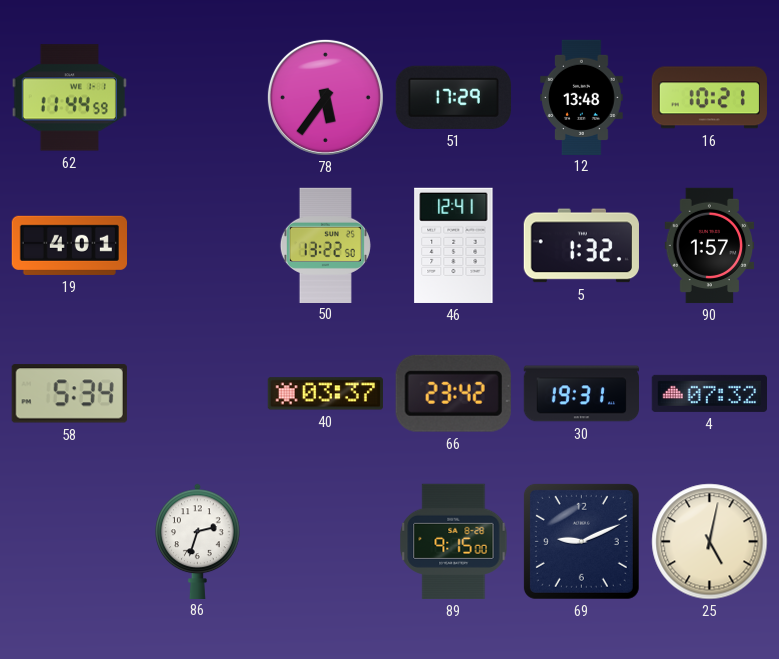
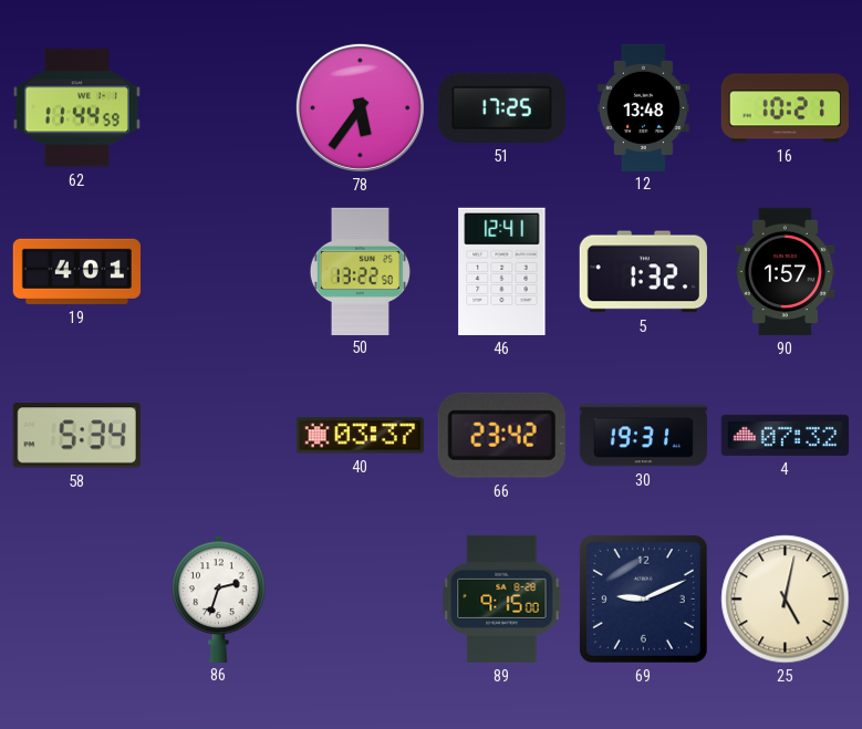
51: 17:29 -> 17:25
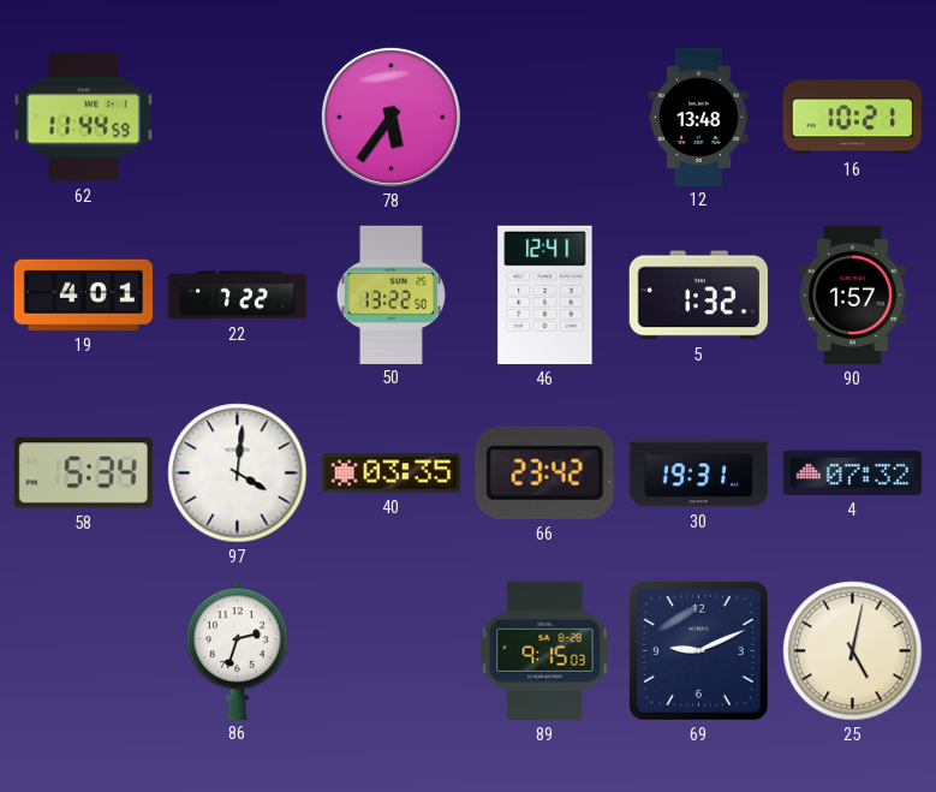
51: 17:25 -> none
22: none -> 7:22
97: none -> 4:01
40: 03:37 -> 03:35
89: 9:15:00 -> 9:15:03
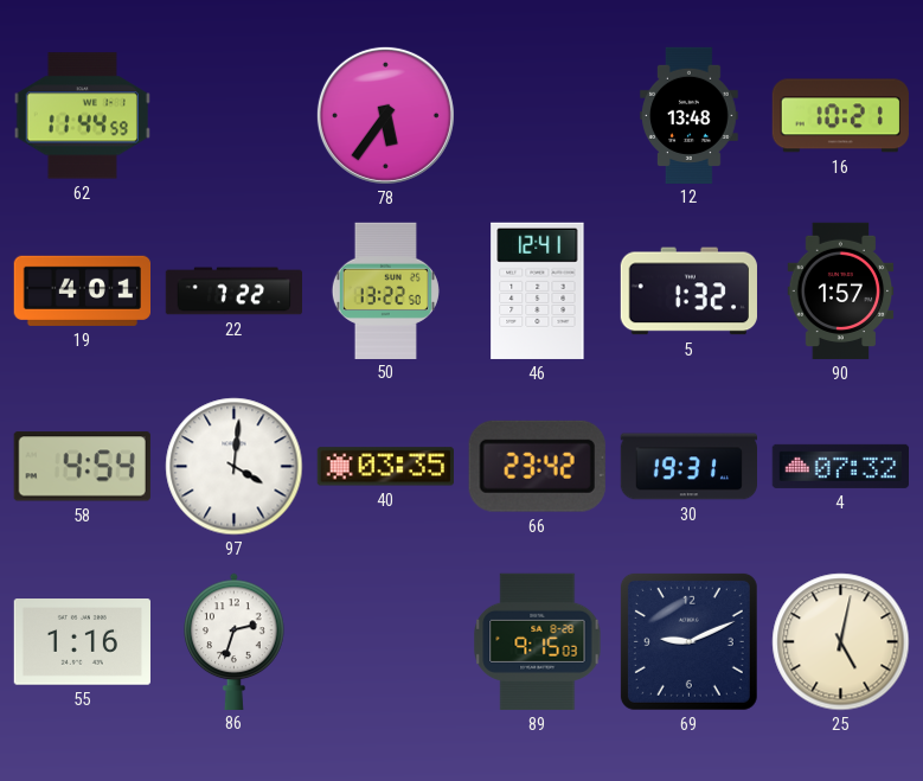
58: 5:34 -> 4:54
55: none -> 1:16
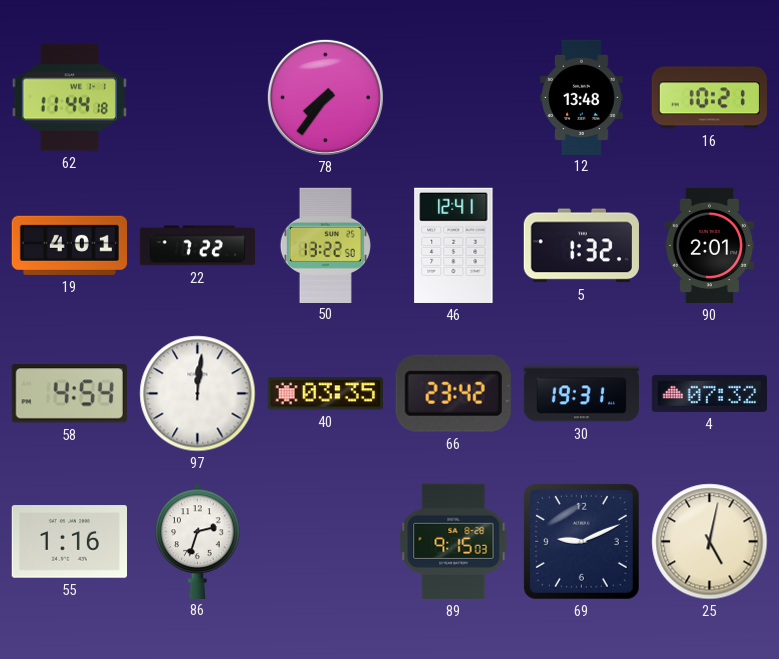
62: 11:44:59 -> 11:44:18
78: 5:36 -> 7:36
90: 1:57 -> 2:01
97: 4:01 -> 12:01
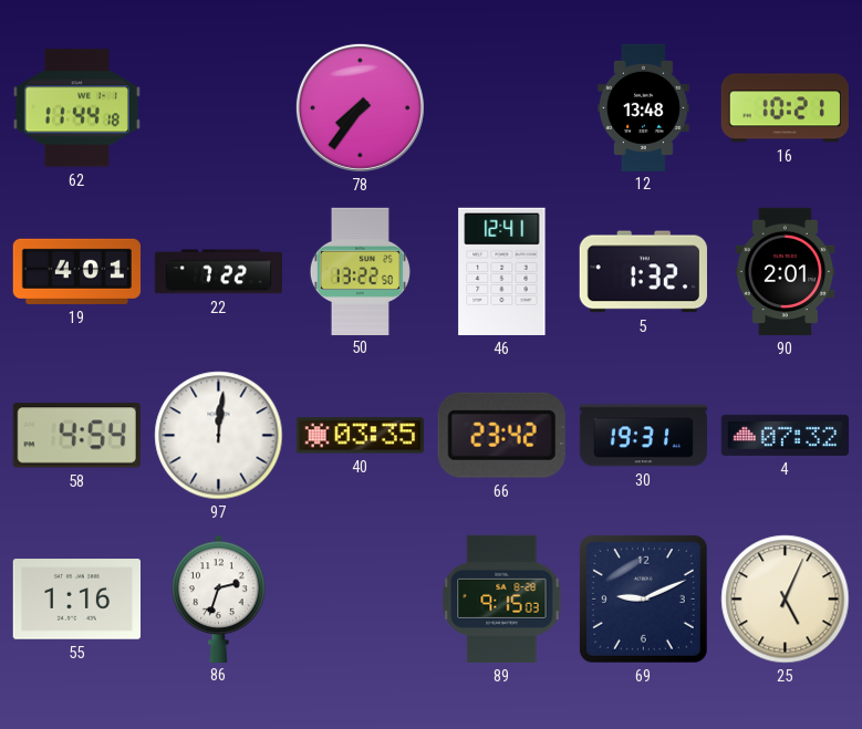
25: 5:02 -> 5:04
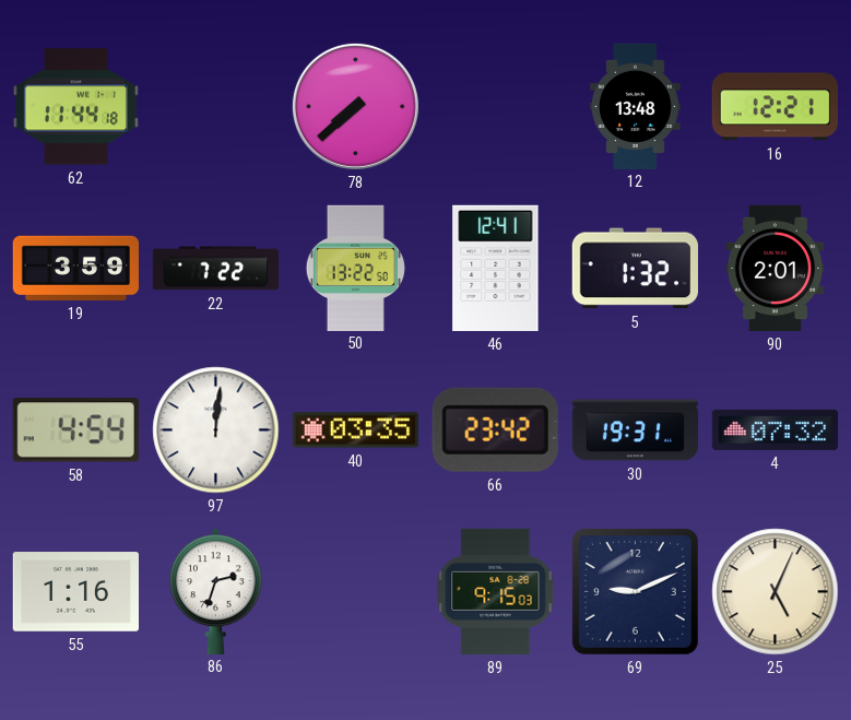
78: 7:36 -> 7:38
16: 10:21 -> 12:21
19: 4:01 -> 3:59
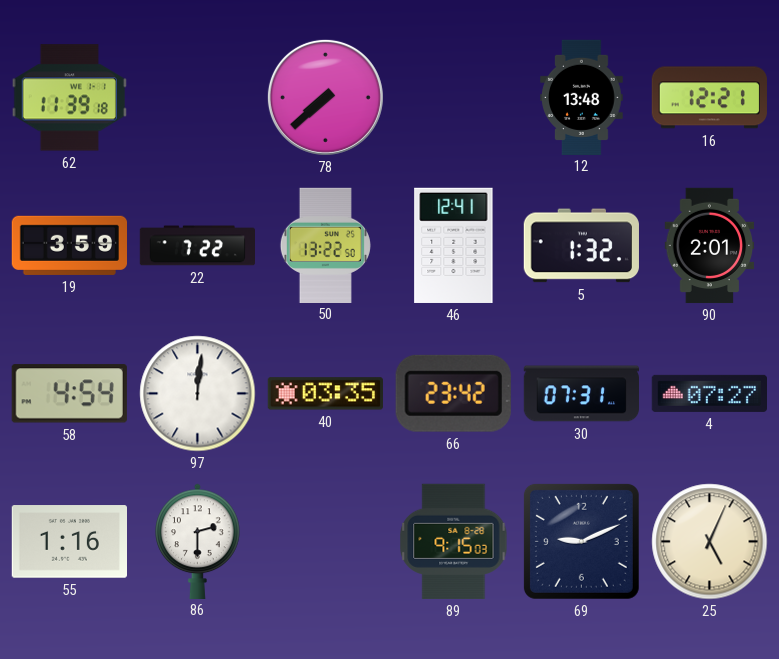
62: 11:44 -> 11:39
30: 19:31 -> 07:31
4: 07:32 -> 07:27
86: 2:33 -> 2:30
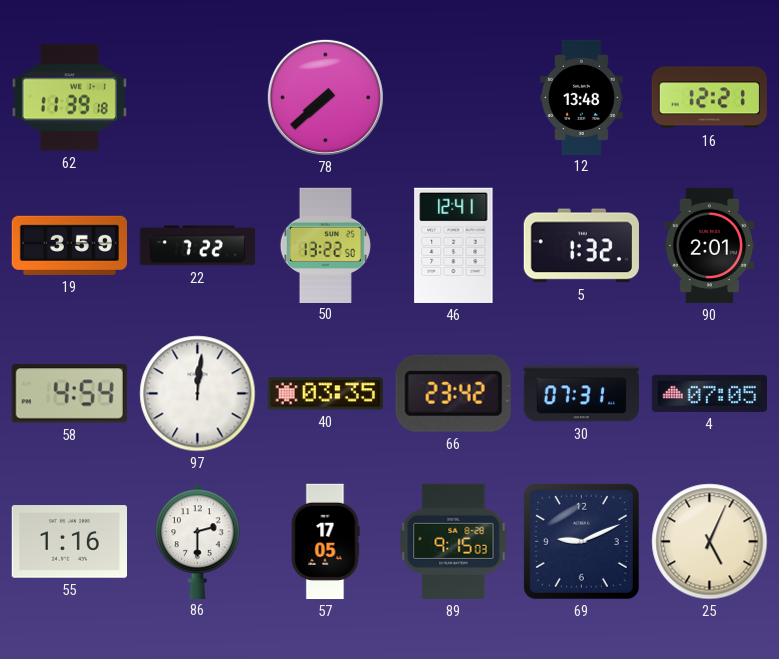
4: 07:27 -> 07:05
57: none -> 17:05
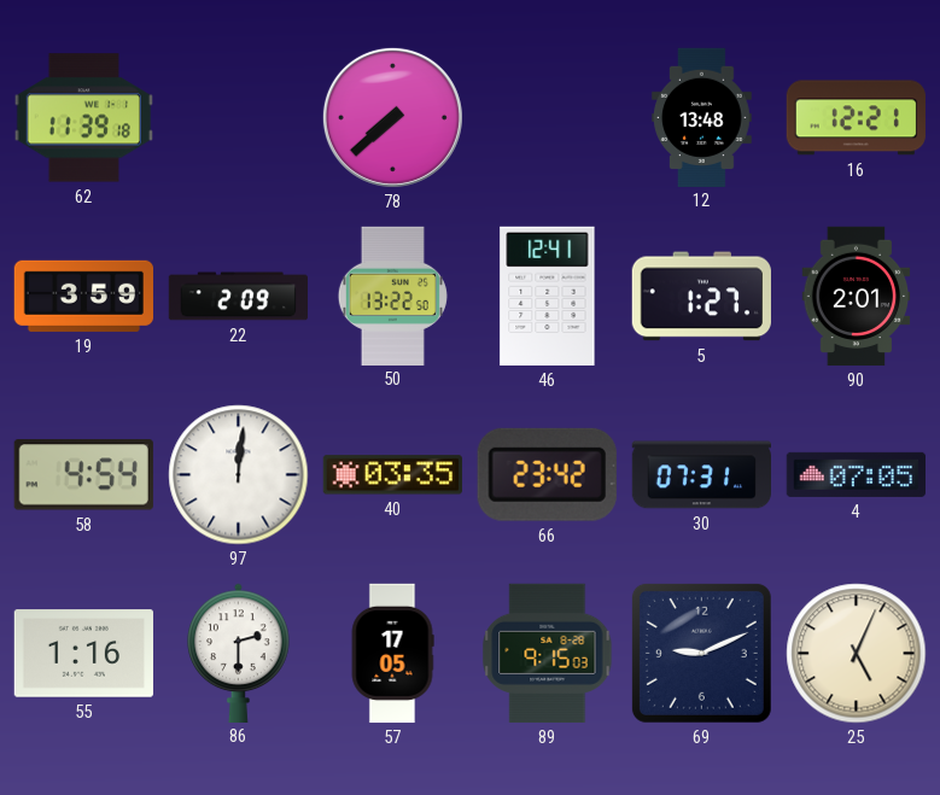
22: 7:22 -> 2:09
5: 1:32 -> 1:27
